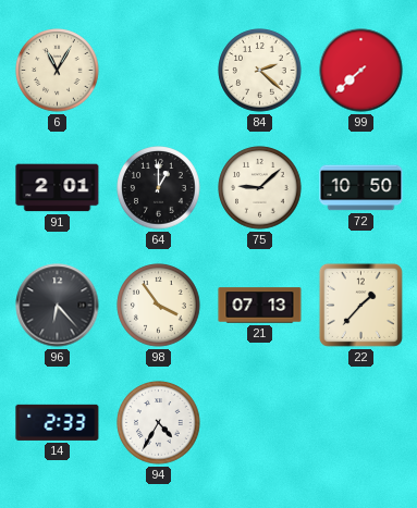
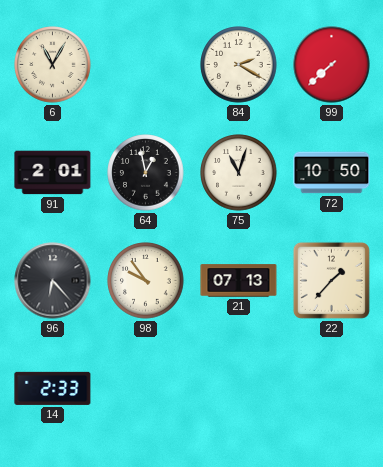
84: 2:22 -> 2:20
64: 1:00 -> 12:58
75: 9:08 -> 11:03
98: 3:54 -> 9:54
94: 4:35 -> none
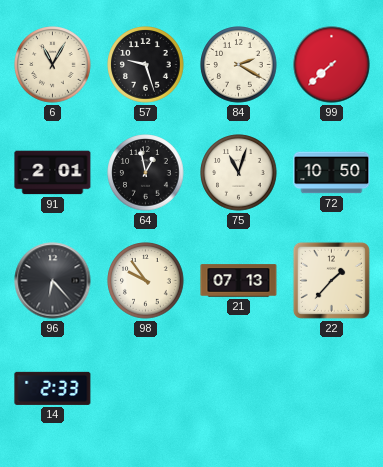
57: none -> 9:27
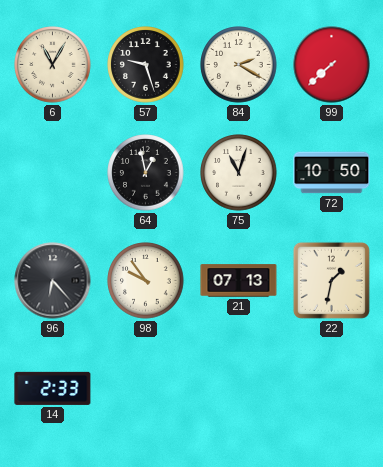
91: 2:01 -> none
22: 1:37 -> 1:32
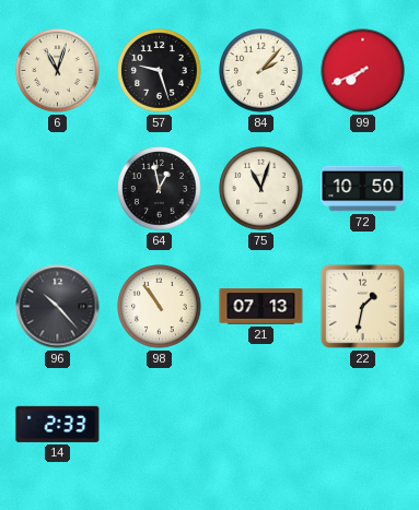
6: 11:05 -> 11:03
84: 2:20 -> 2:07
99: 7:38 -> 7:41
96: 6:23 -> 10:23
98: 9:54 -> 10:54
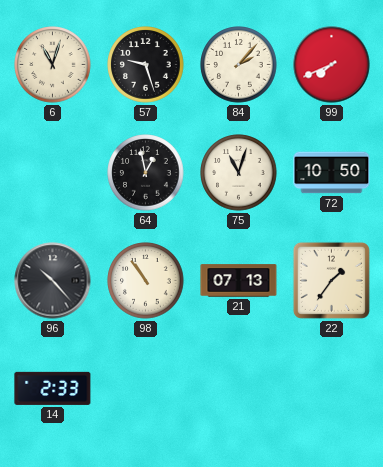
22: 1:32 -> 1:36
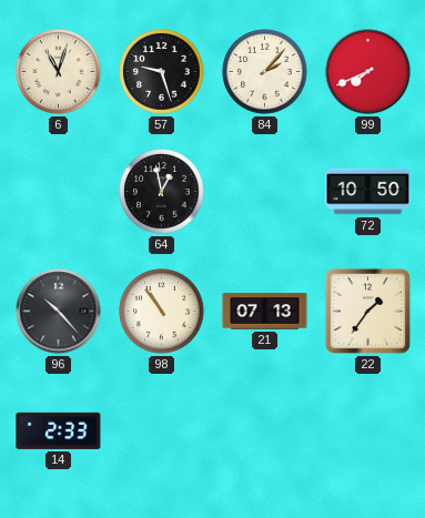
75: 11:03 -> none
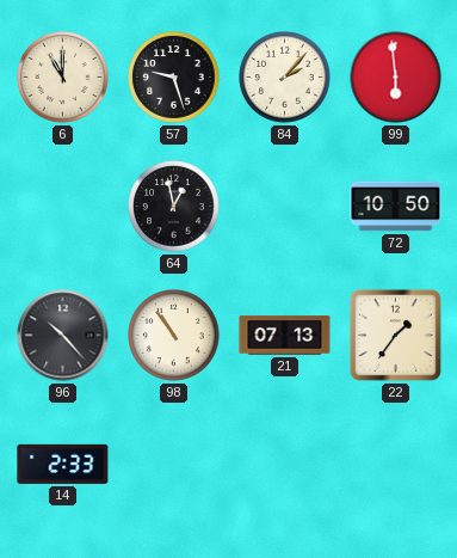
6: 11:03 -> 11:00
99: 7:41 -> 5:59
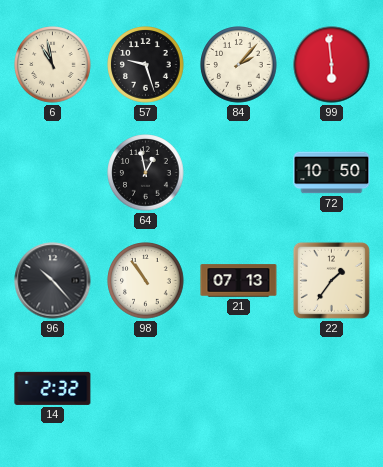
6: 11:00 -> 10:58
14: 2:33 -> 2:32
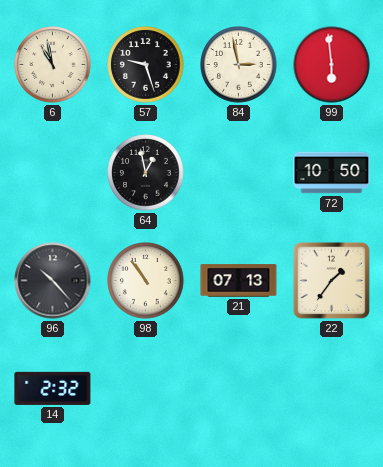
84: 2:07 -> 2:58
